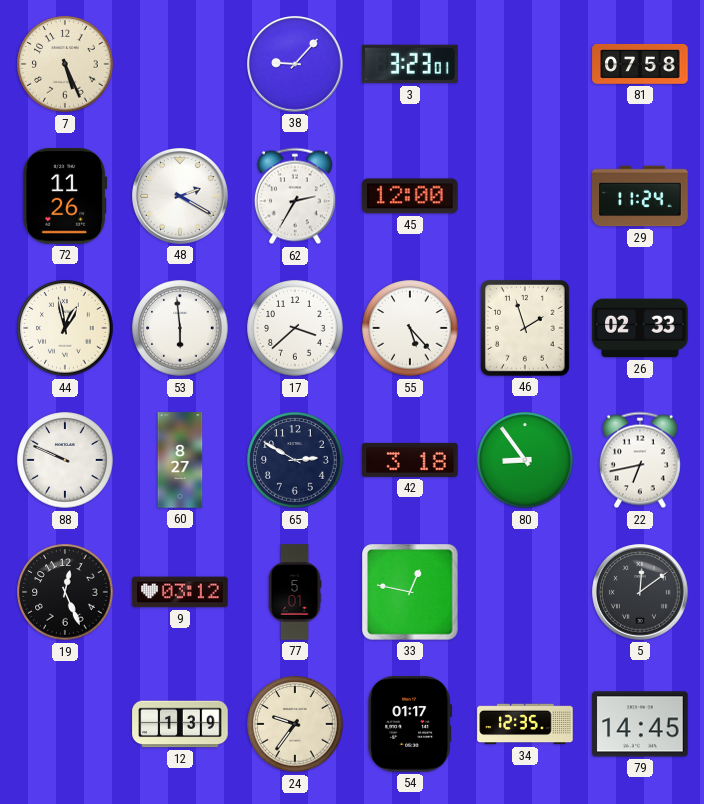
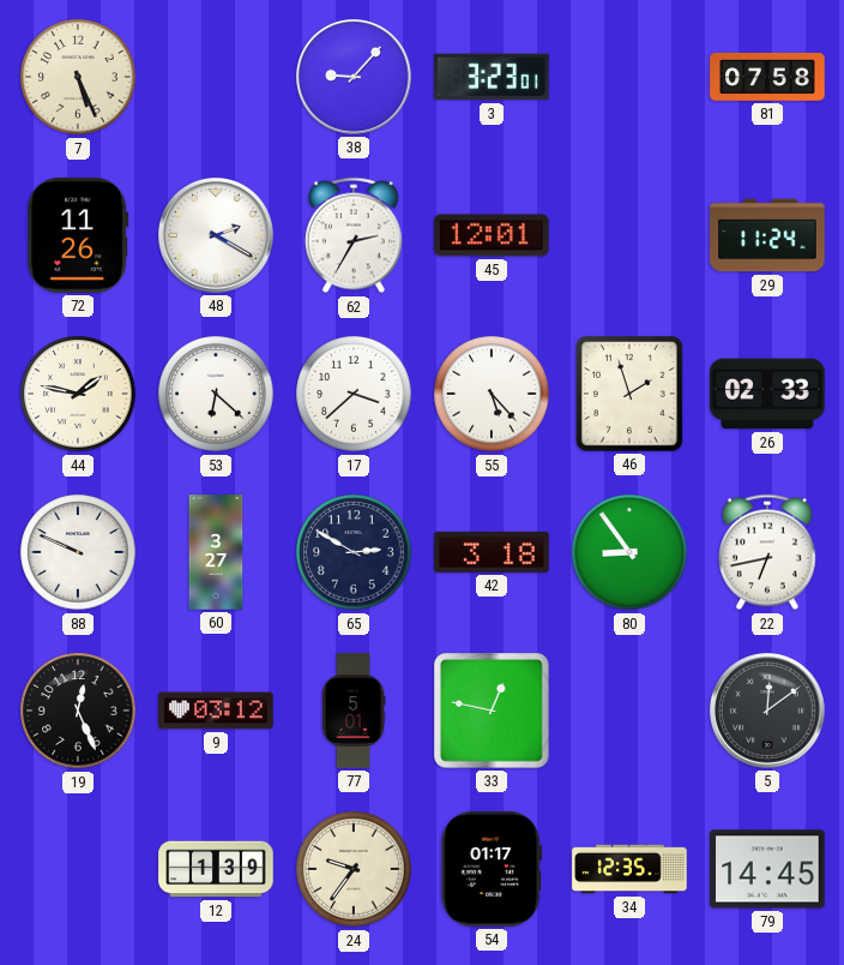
45: 12:00 -> 12:01
44: 12:58 -> 1:47
53: 5:59 -> 6:22
60: 8:27 -> 3:27
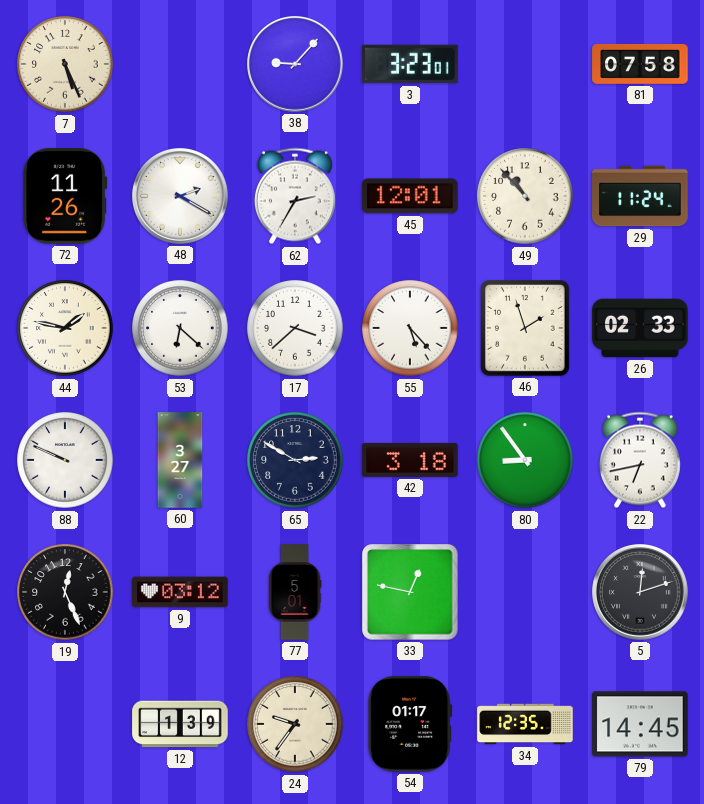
49: none -> 10:53
5: 12:09 -> 12:12
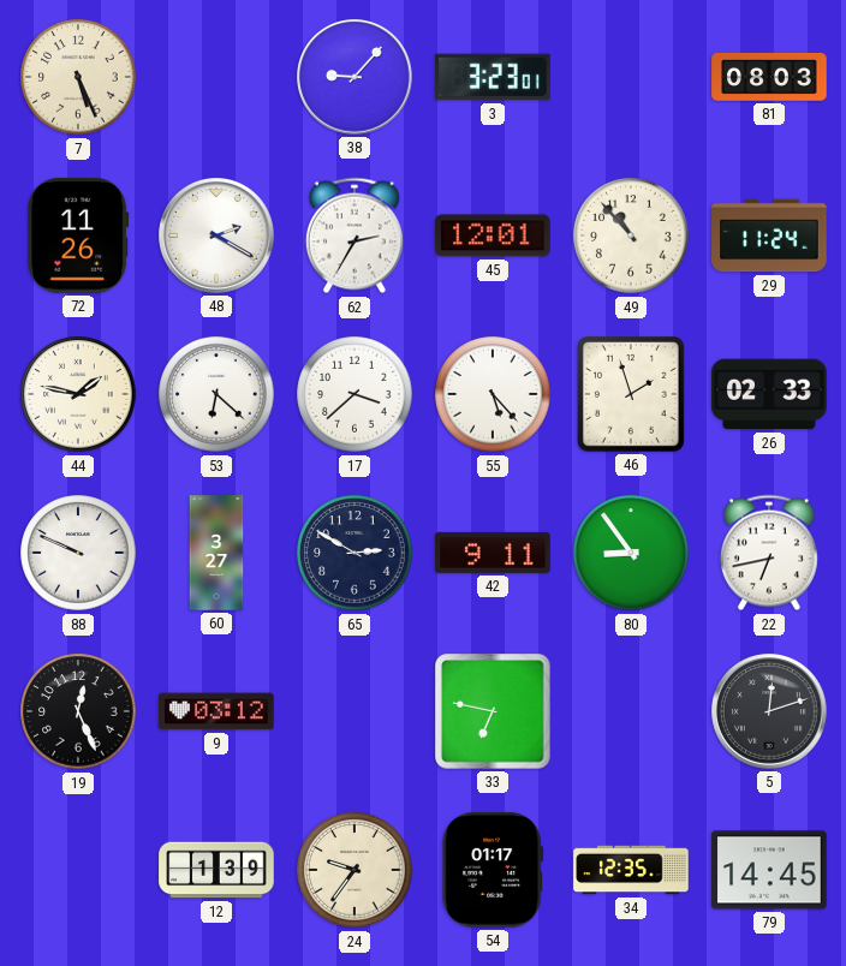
81: 07:58 -> 08:03
42: 3:18 -> 9:11
77: 5:01 -> none
33: 12:47 -> 6:47
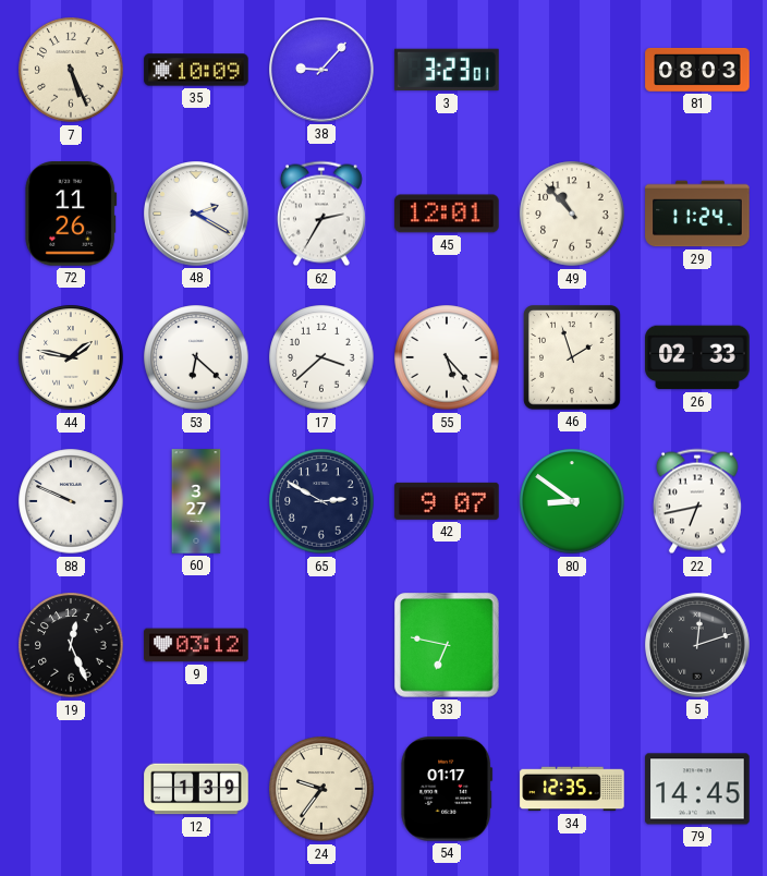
35: none -> 10:09
42: 9:11 -> 9:07
80: 8:54 -> 8:51
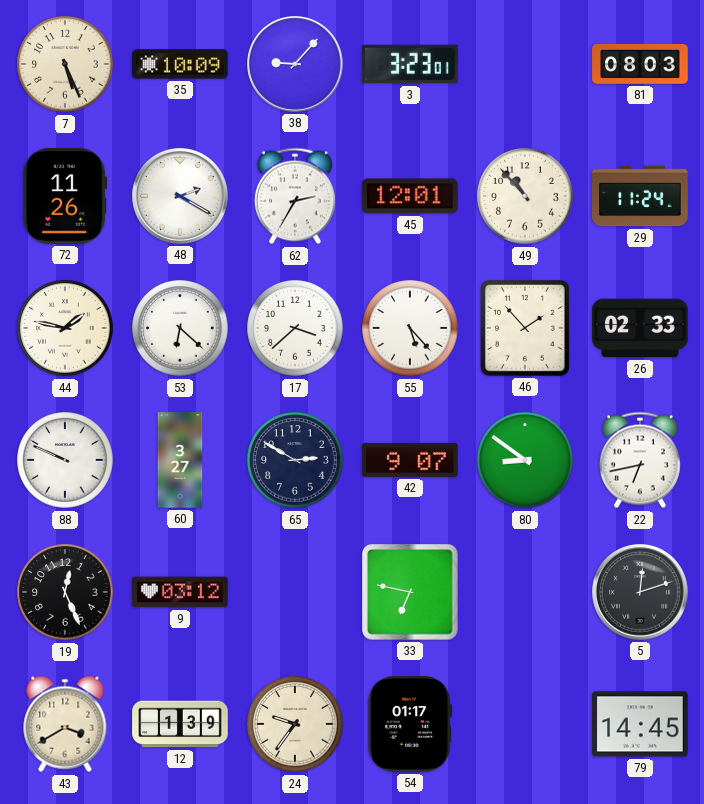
46: 1:57 -> 1:53
43: none -> 3:40
34: 12:35 -> none
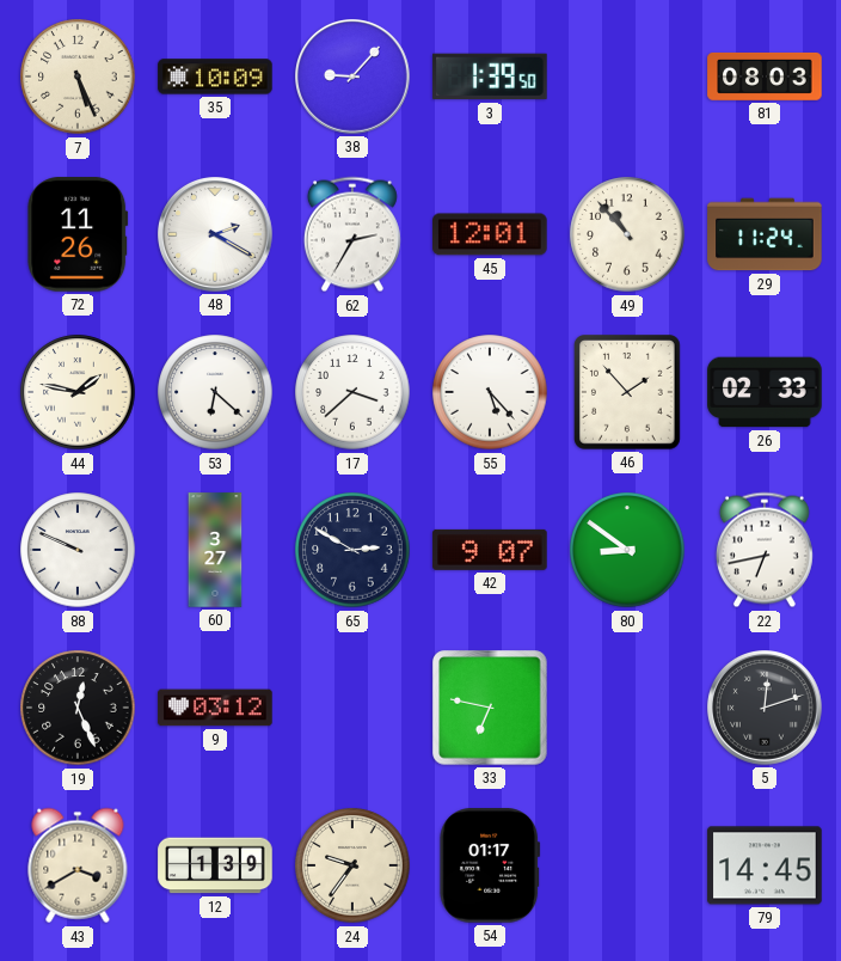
3: 3:23 -> 1:39
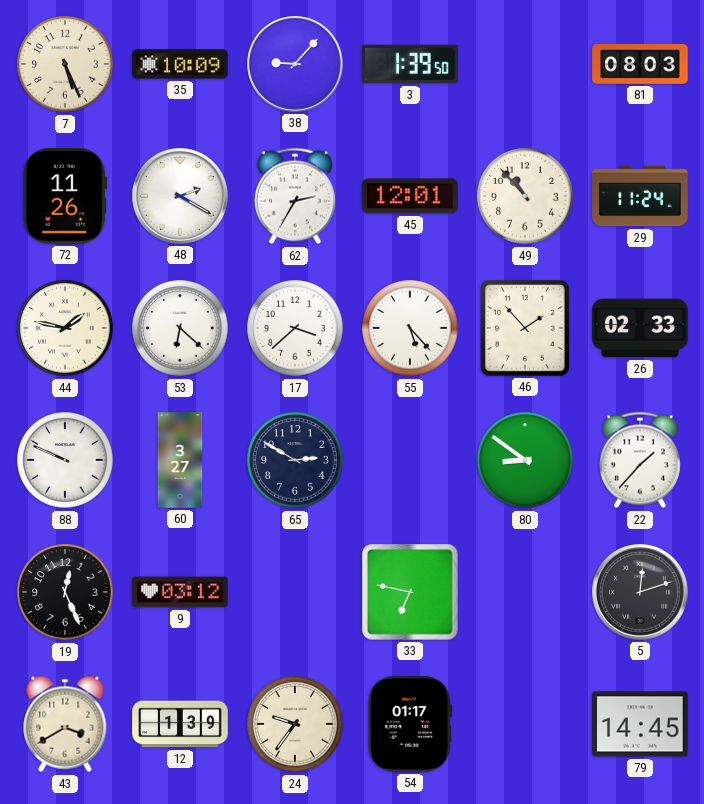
42: 9:07 -> none
22: 6:43 -> 1:37
